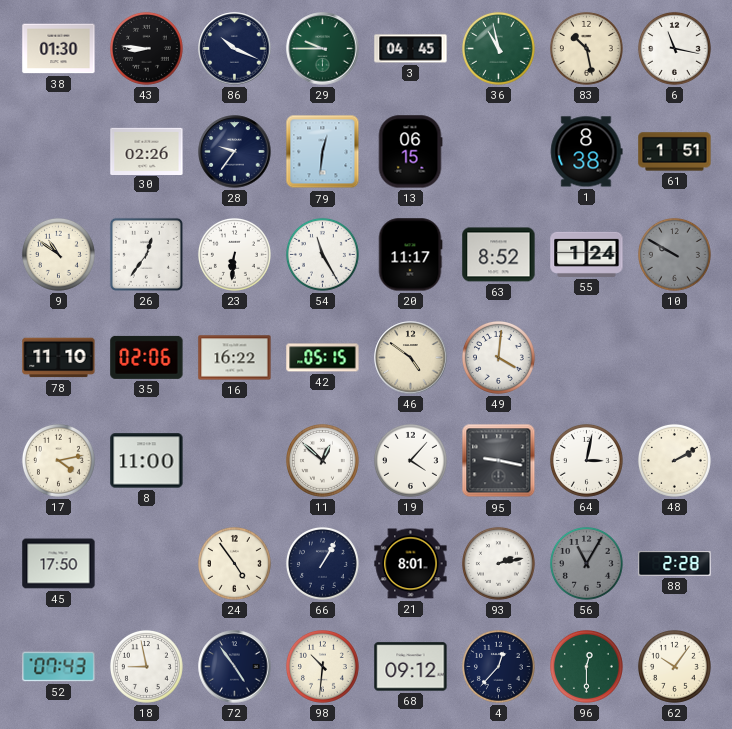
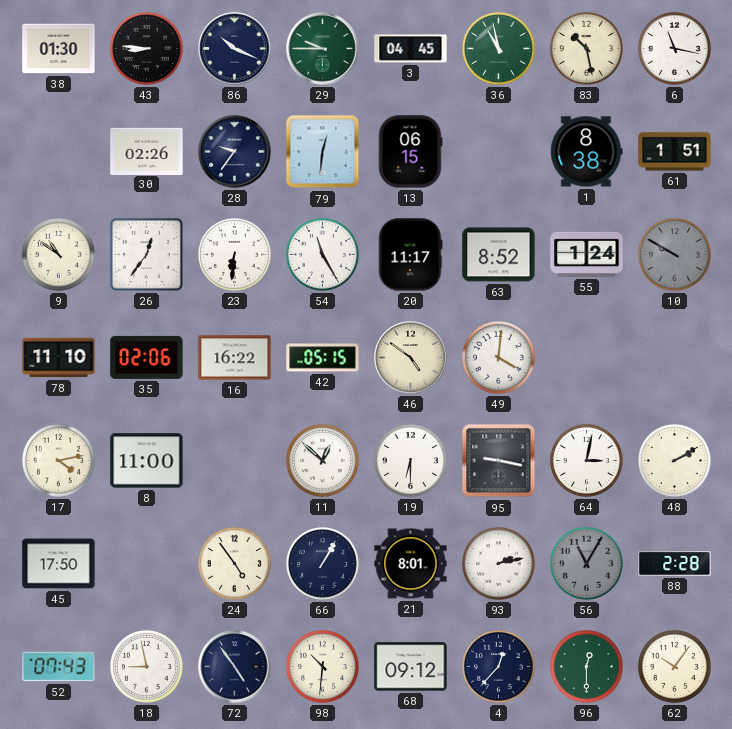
19: 4:07 -> 6:30
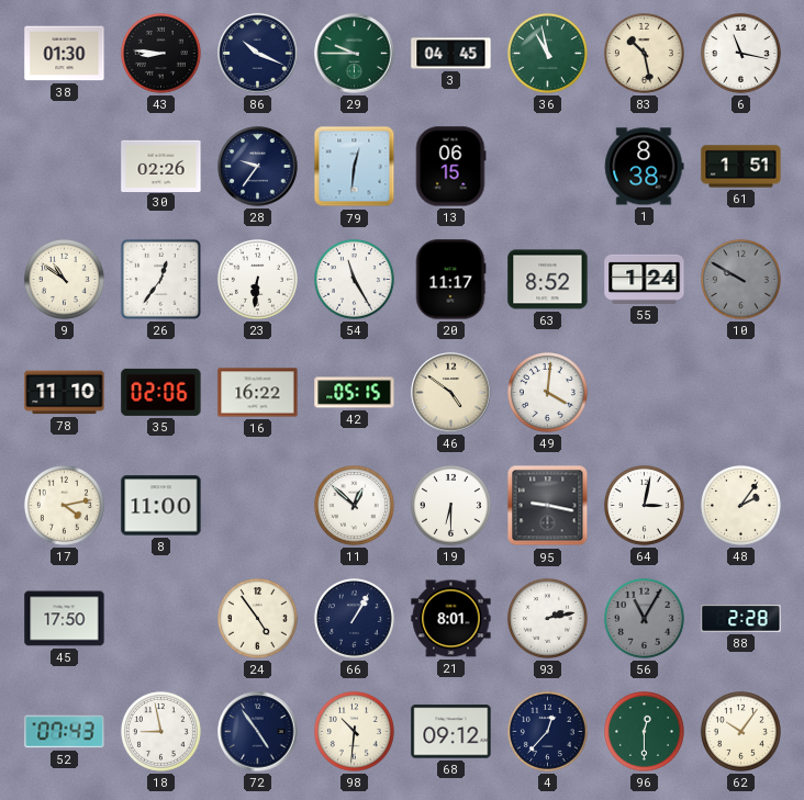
48: 2:10 -> 2:06
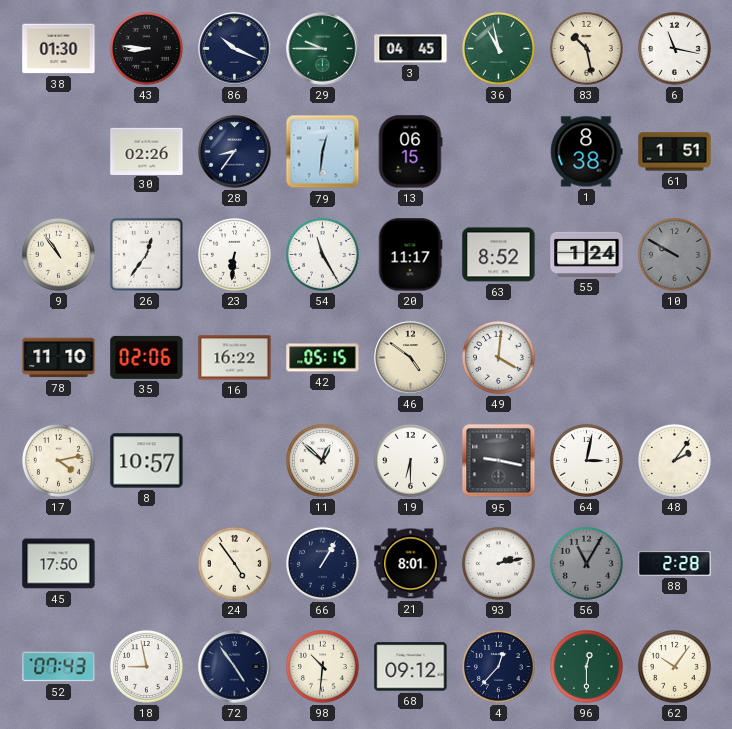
28: 9:36 -> 8:36
9: 10:51 -> 10:54
8: 11:00 -> 10:57
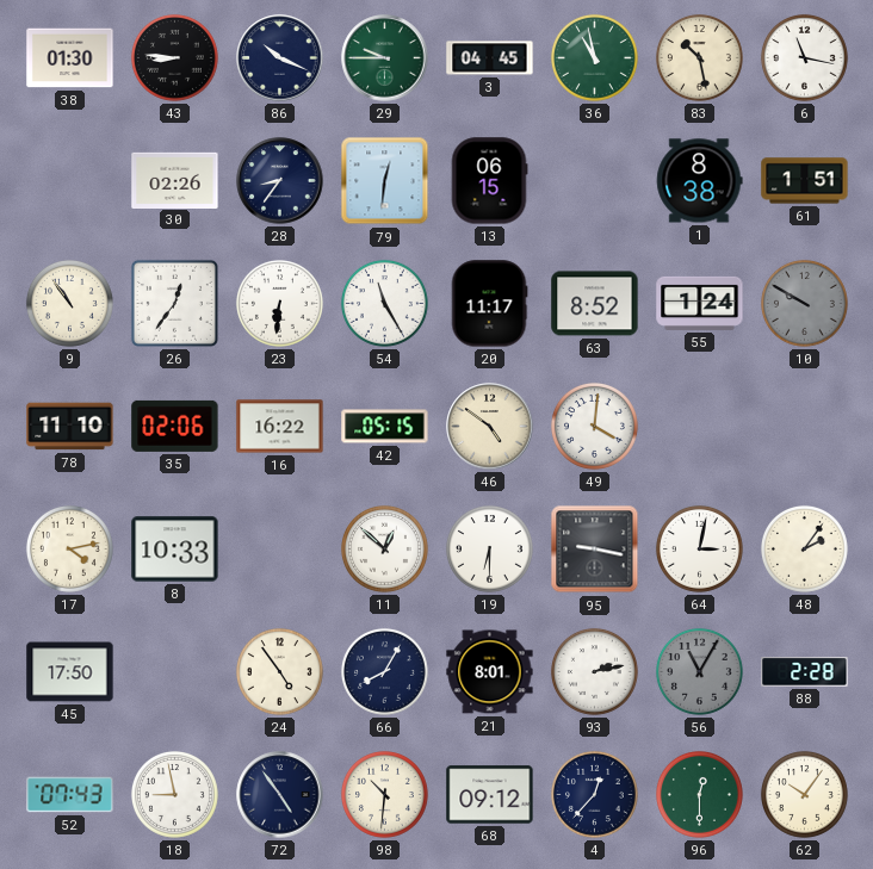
8: 10:57 -> 10:33
66: 1:05 -> 8:05
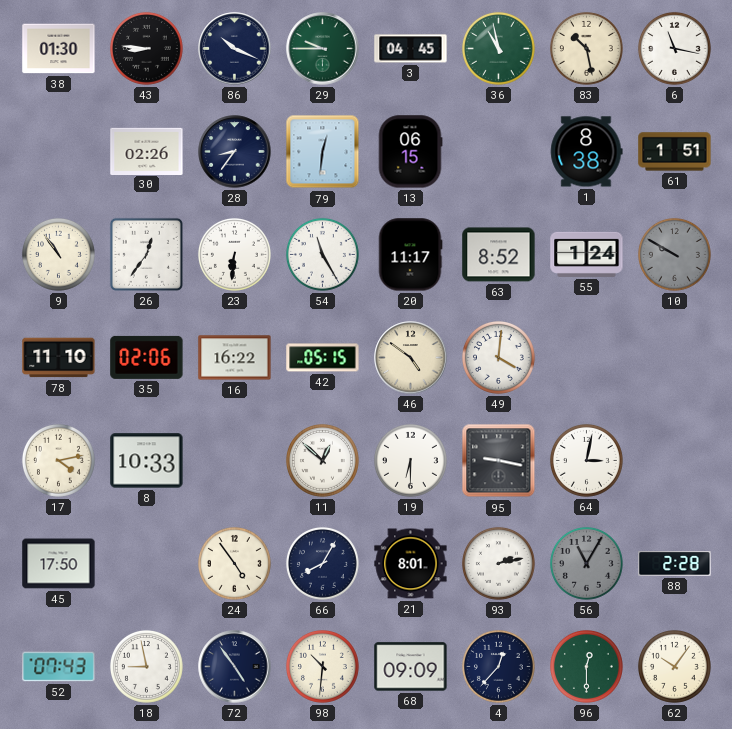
48: 2:06 -> none
68: 09:12 -> 09:09
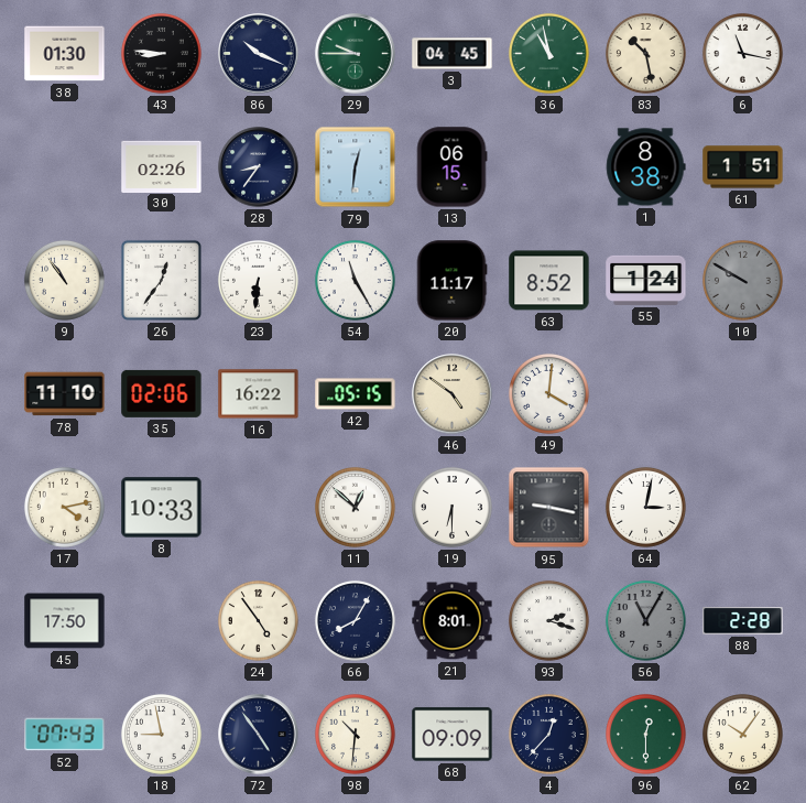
93: 2:13 -> 2:18
